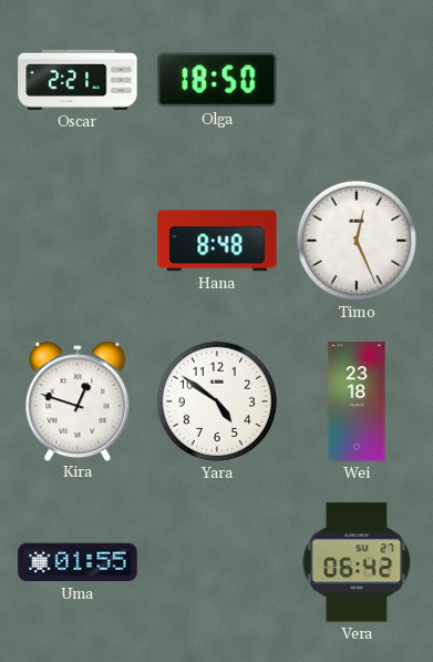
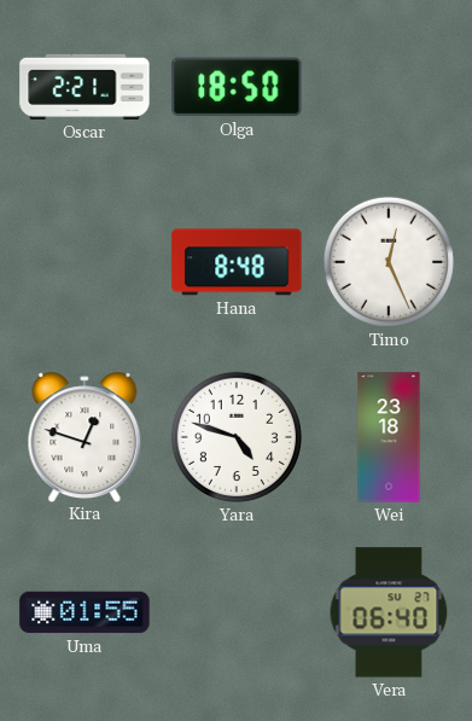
Yara: 4:51 -> 4:48
Vera: 06:42 -> 06:40
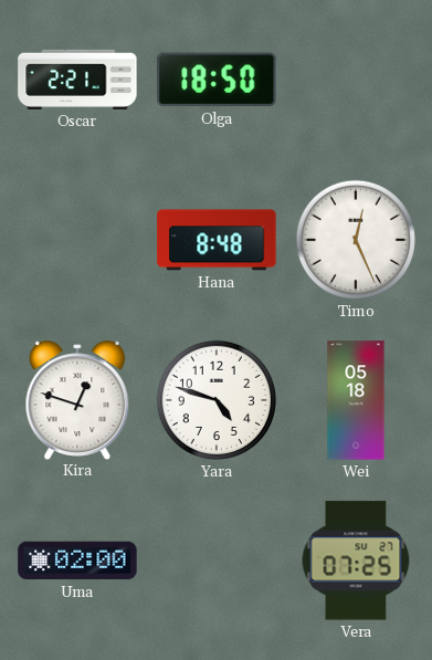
Wei: 23:18 -> 05:18
Uma: 01:55 -> 02:00
Vera: 06:40 -> 07:25
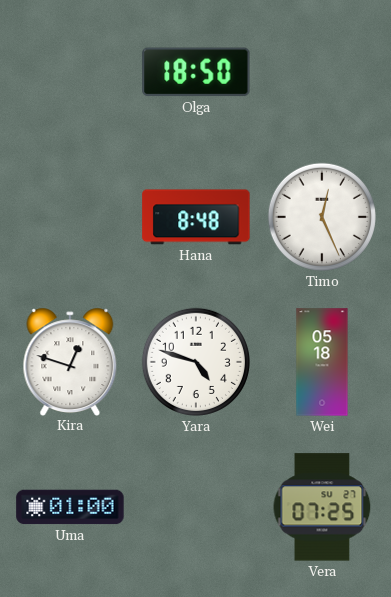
Oscar: 2:21 -> none
Uma: 02:00 -> 01:00
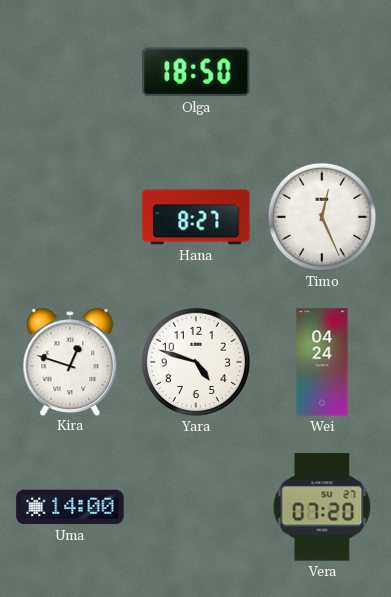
Hana: 8:48 -> 8:27
Wei: 05:18 -> 04:24
Uma: 01:00 -> 14:00
Vera: 07:25 -> 07:20
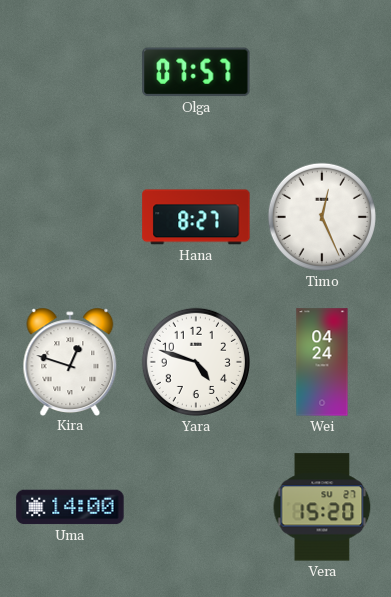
Olga: 18:50 -> 07:57
Vera: 07:20 -> 15:20
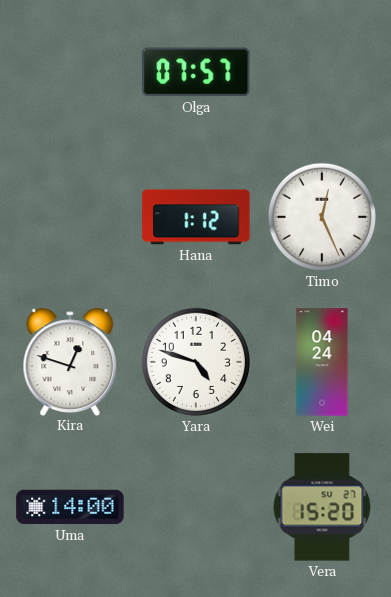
Hana: 8:27 -> 1:12
